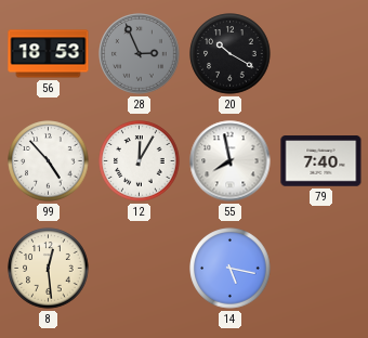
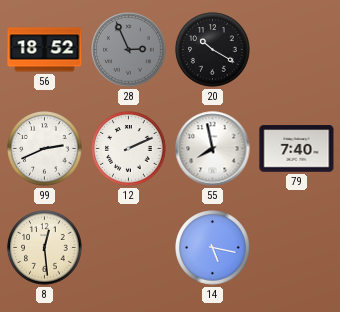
56: 18:53 -> 18:52
99: 4:53 -> 2:41
12: 12:05 -> 2:11
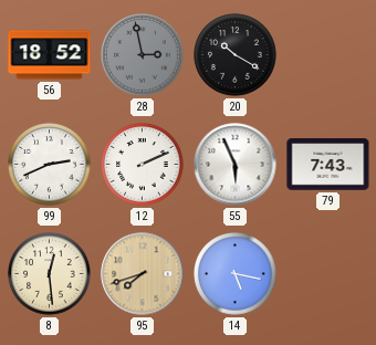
28: 2:56 -> 2:58
55: 7:58 -> 5:56
79: 7:40 -> 7:43
95: none -> 7:42
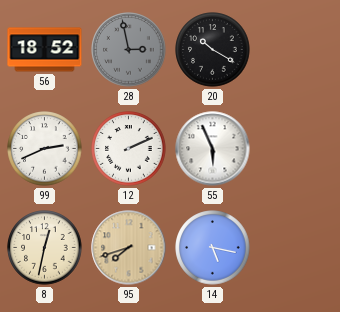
79: 7:43 -> none
8: 12:29 -> 12:32
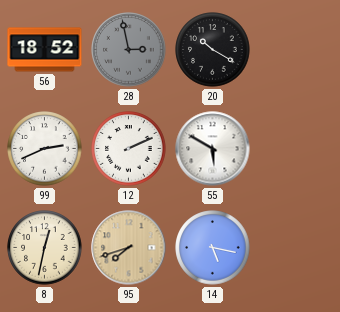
55: 5:56 -> 5:50
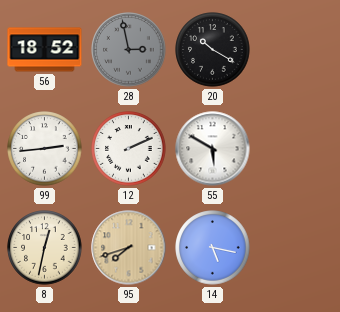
99: 2:41 -> 2:44
